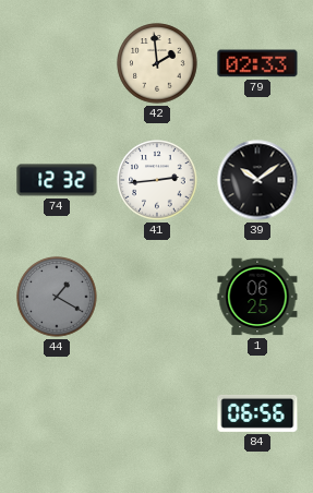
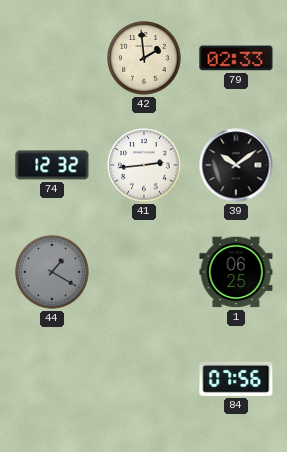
84: 06:56 -> 07:56
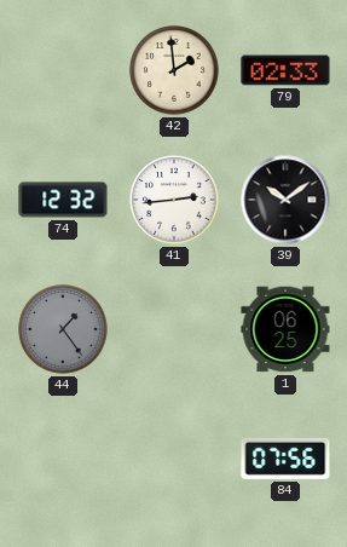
44: 1:20 -> 1:24
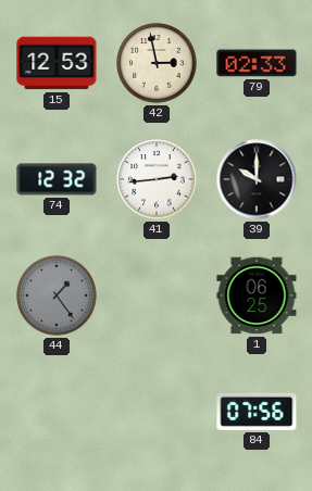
15: none -> 12:53
42: 1:59 -> 2:58
39: 10:09 -> 10:00
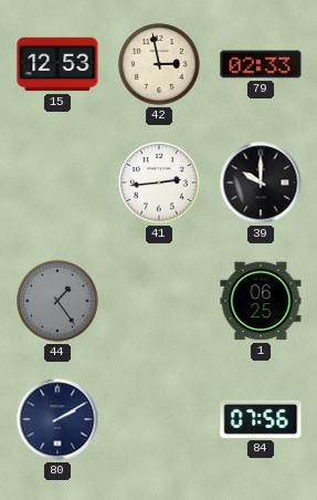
74: 12:32 -> none
80: none -> 2:10
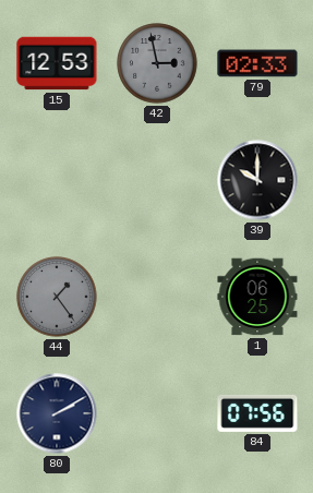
42 dial: cream -> grey
41: 2:44 -> none
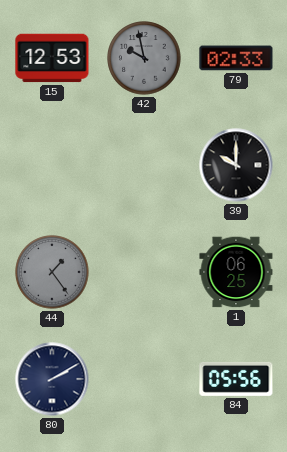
42: 2:58 -> 9:58
84: 07:56 -> 05:56
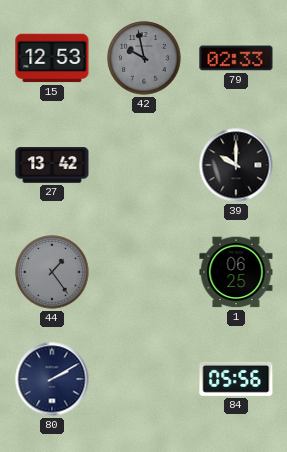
27: none -> 13:42
